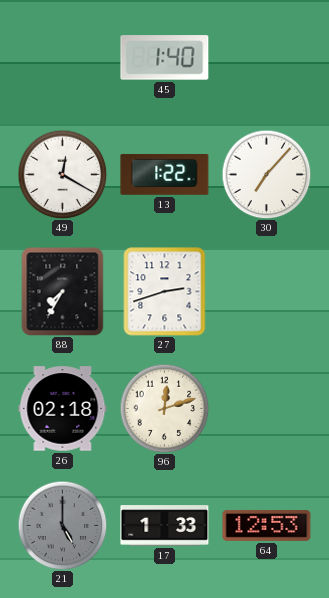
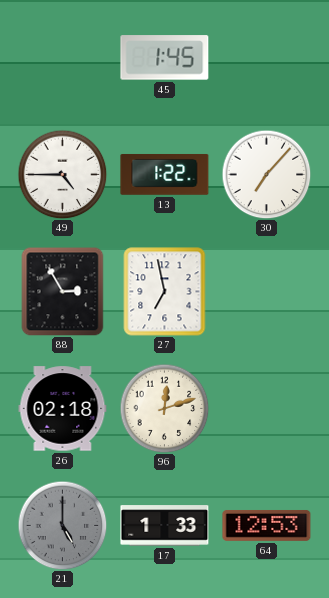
45: 1:40 -> 1:45
49: 12:20 -> 4:45
88: 7:35 -> 2:55
27: 2:42 -> 6:58
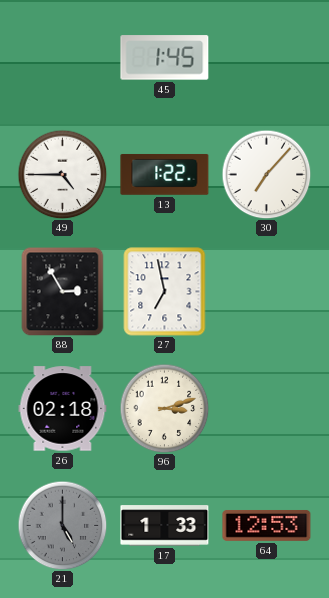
96: 12:12 -> 3:12
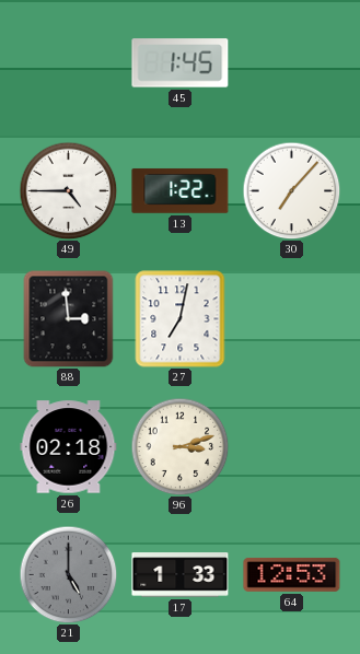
88: 2:55 -> 2:59
27: 6:58 -> 7:02
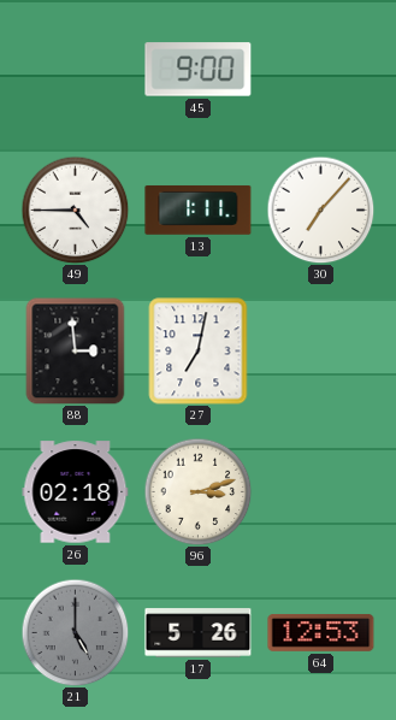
45: 1:45 -> 9:00
13: 1:22 -> 1:11
17: 1:33 -> 5:26
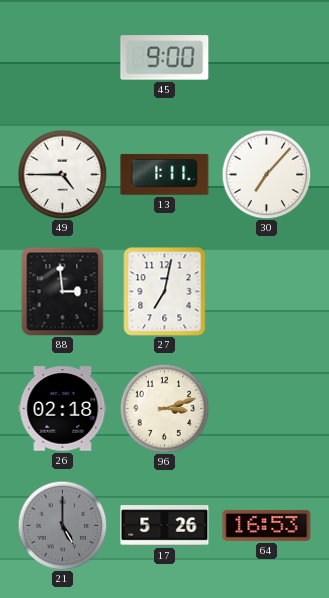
64: 12:53 -> 16:53
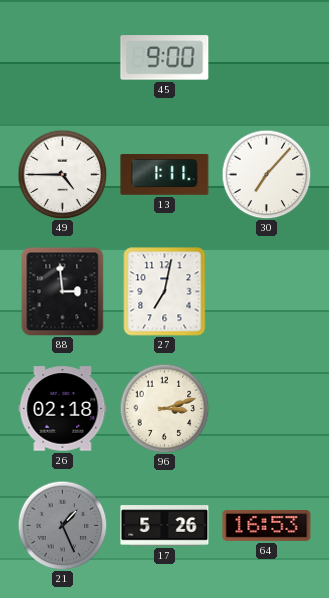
21: 5:00 -> 1:26
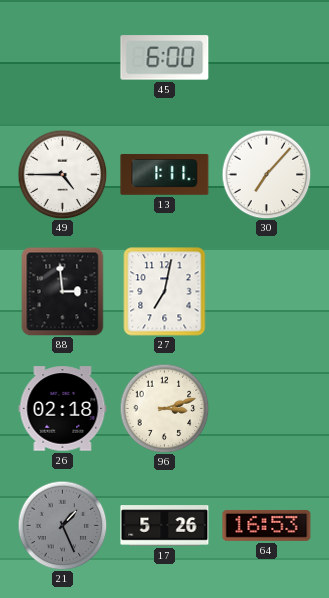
45: 9:00 -> 6:00
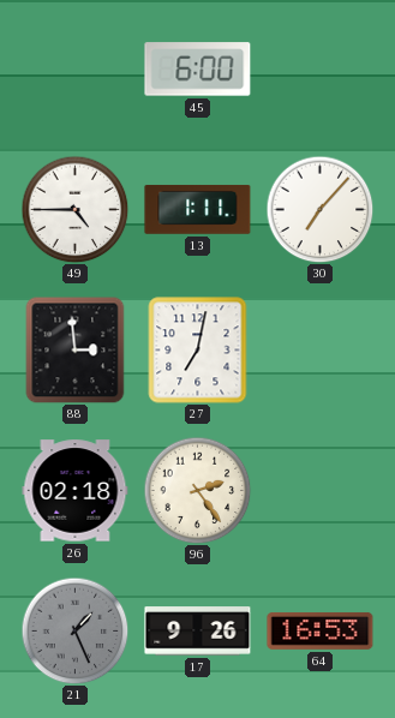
96: 3:12 -> 2:24
17: 5:26 -> 9:26
